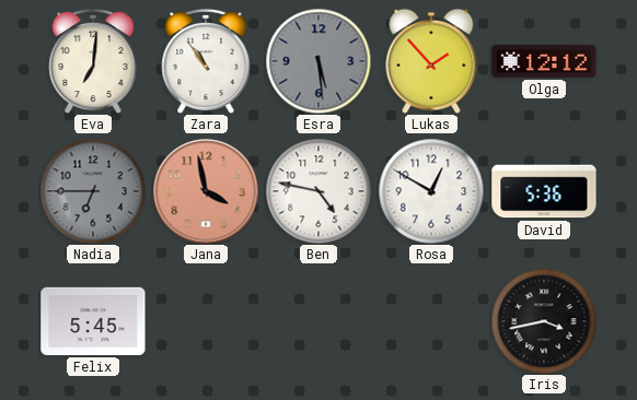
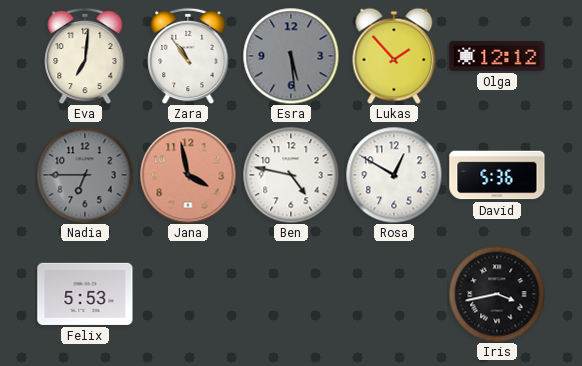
Felix: 5:45 -> 5:53
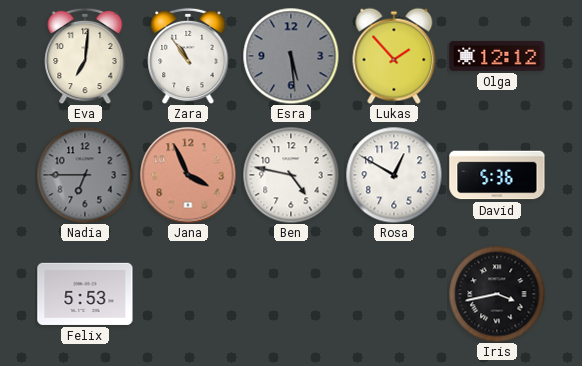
Jana: 3:58 -> 3:56
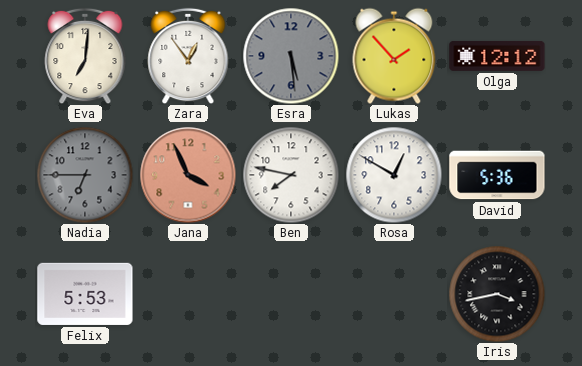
Zara: 10:54 -> 12:54
Ben: 4:47 -> 7:47
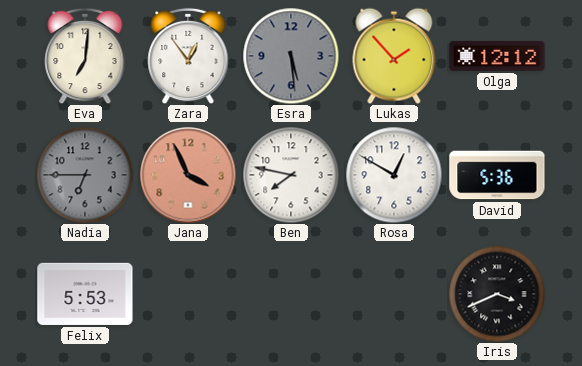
Iris: 3:43 -> 3:41
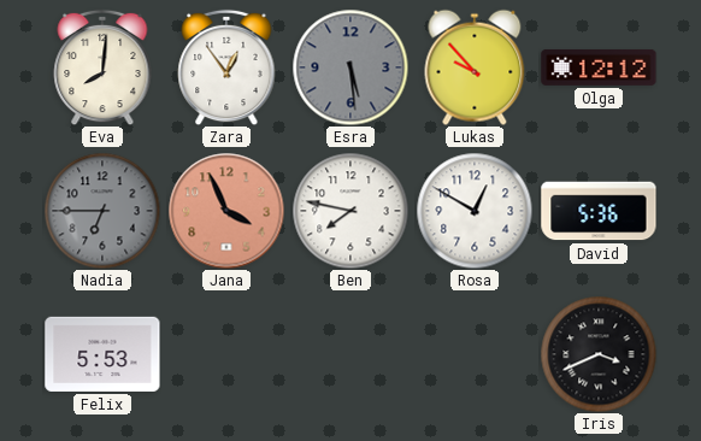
Eva: 7:01 -> 8:01
Lukas: 1:53 -> 9:53
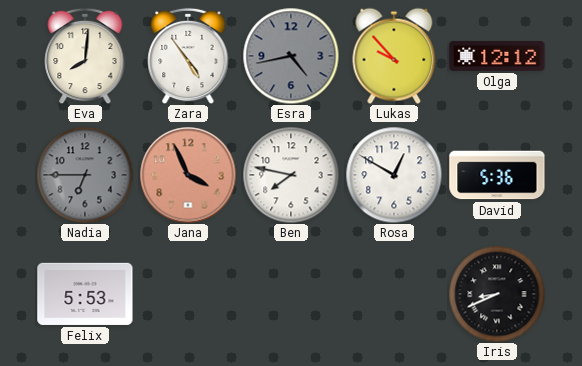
Zara: 12:54 -> 4:54
Esra: 5:29 -> 4:43
Iris: 3:41 -> 8:41
